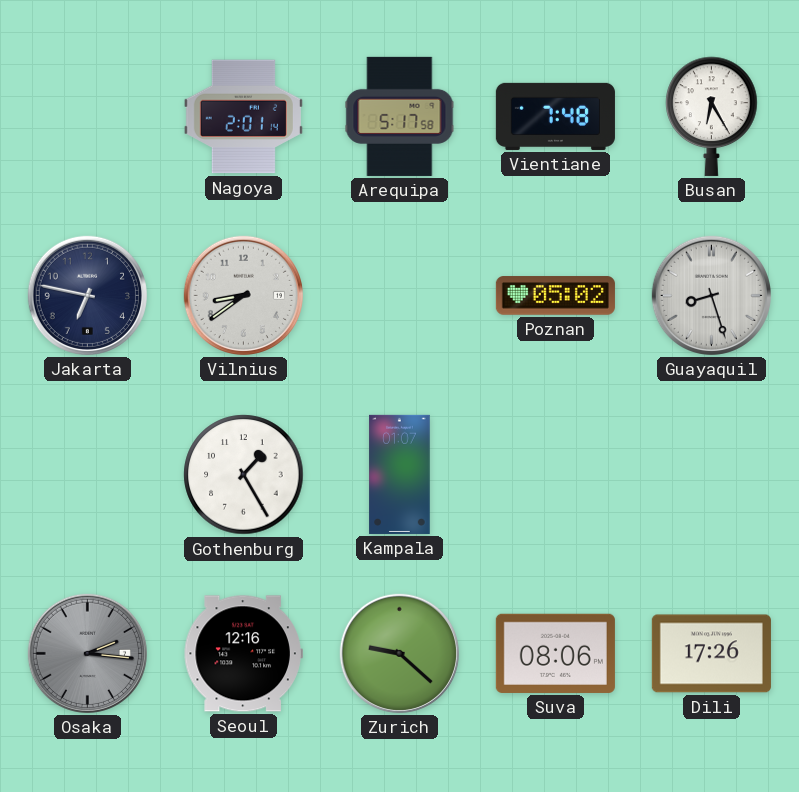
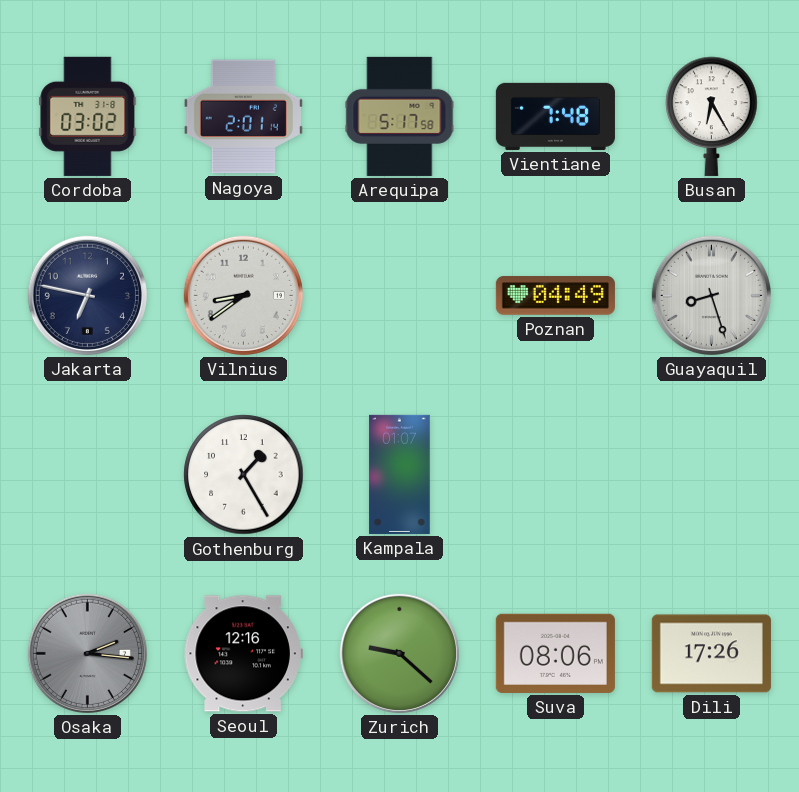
Cordoba: none -> 03:02
Poznan: 05:02 -> 04:49
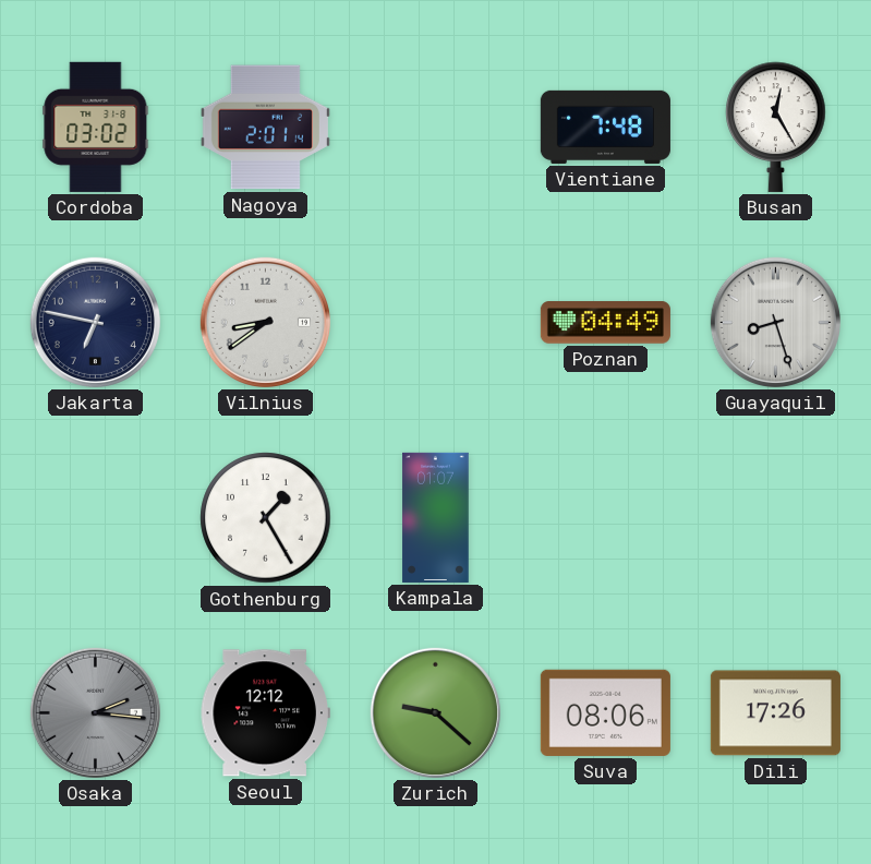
Arequipa: 5:17 -> none
Busan: 6:25 -> 12:25
Seoul: 12:16 -> 12:12
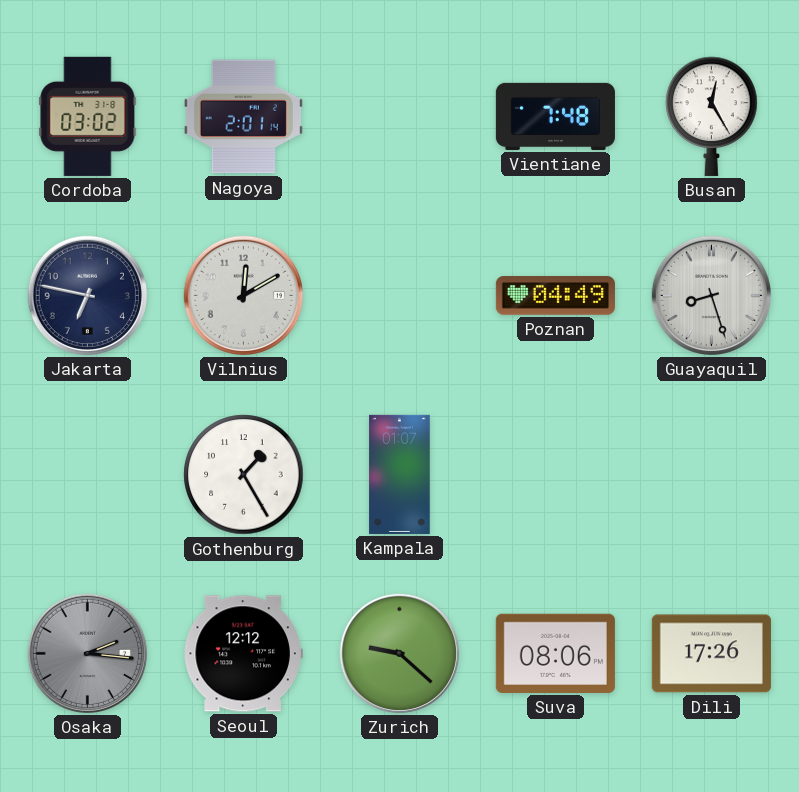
Vilnius: 8:39 -> 12:10
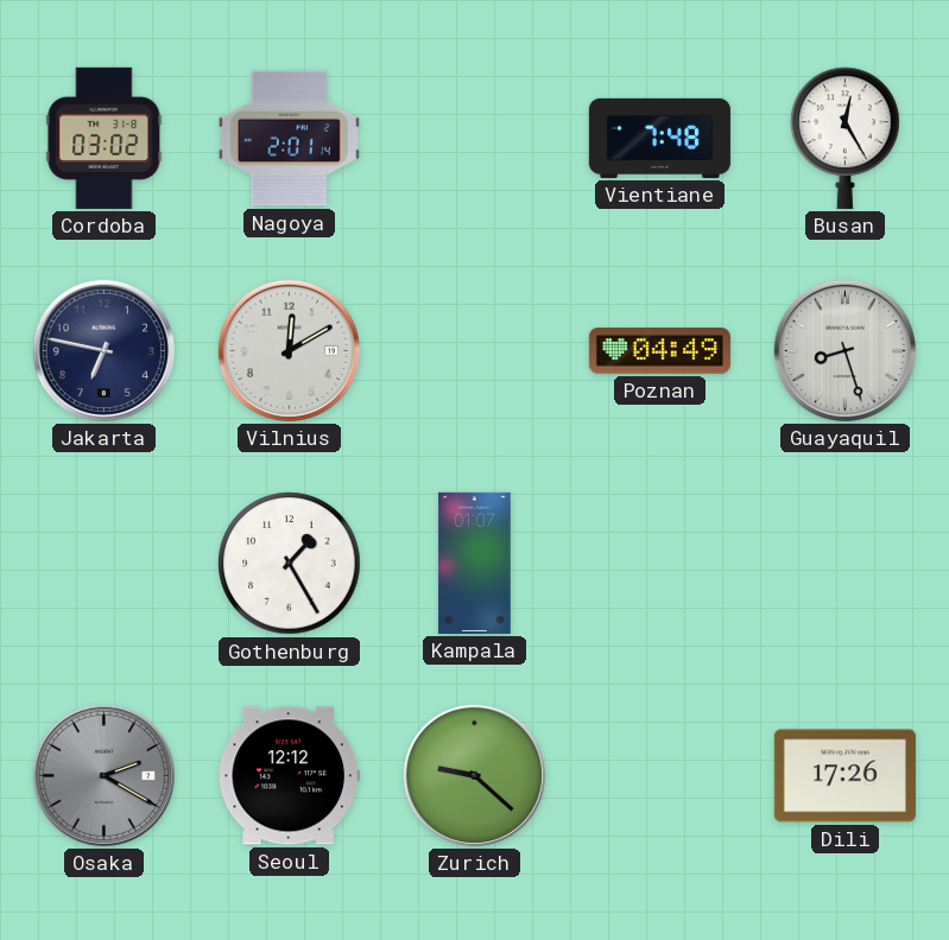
Osaka: 2:16 -> 2:20
Suva: 08:06 -> none
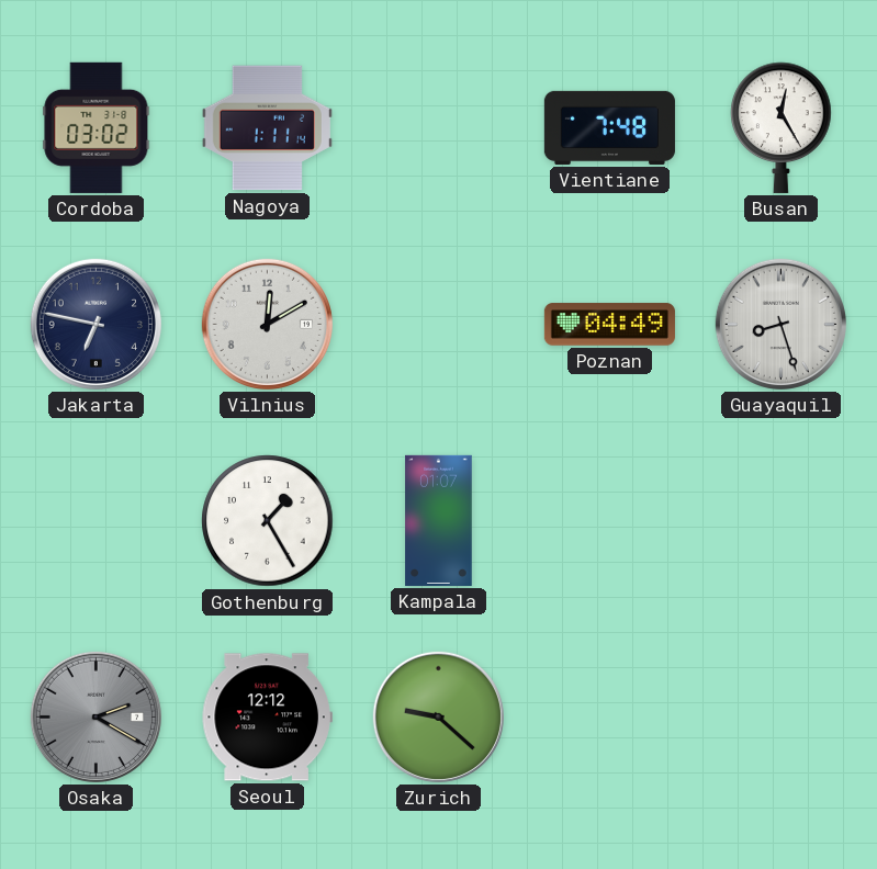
Nagoya: 2:01 -> 1:11
Dili: 17:26 -> none
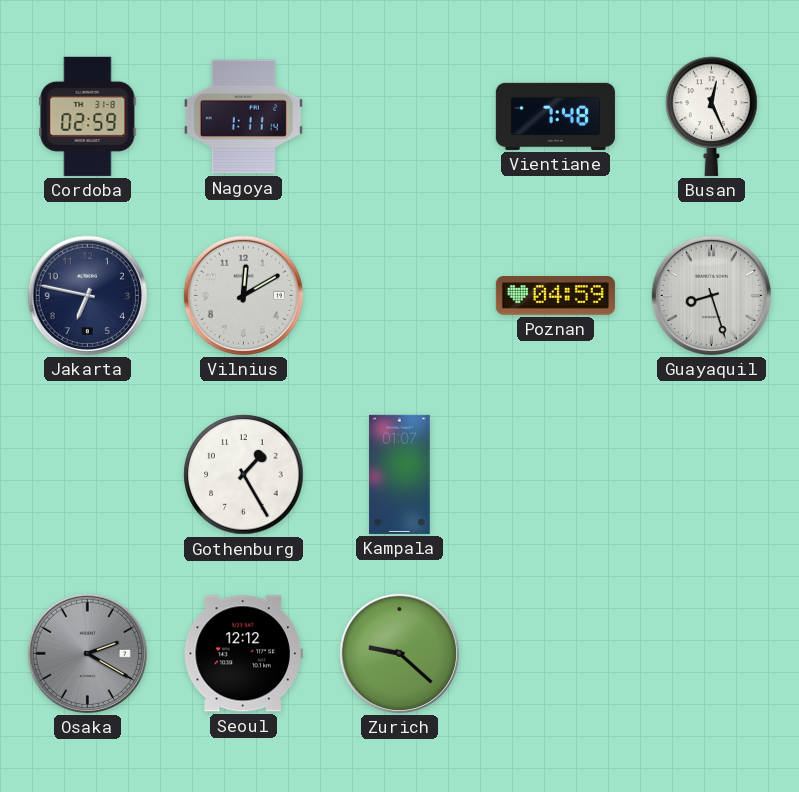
Cordoba: 03:02 -> 02:59
Busan: 12:25 -> 12:26
Poznan: 04:49 -> 04:59
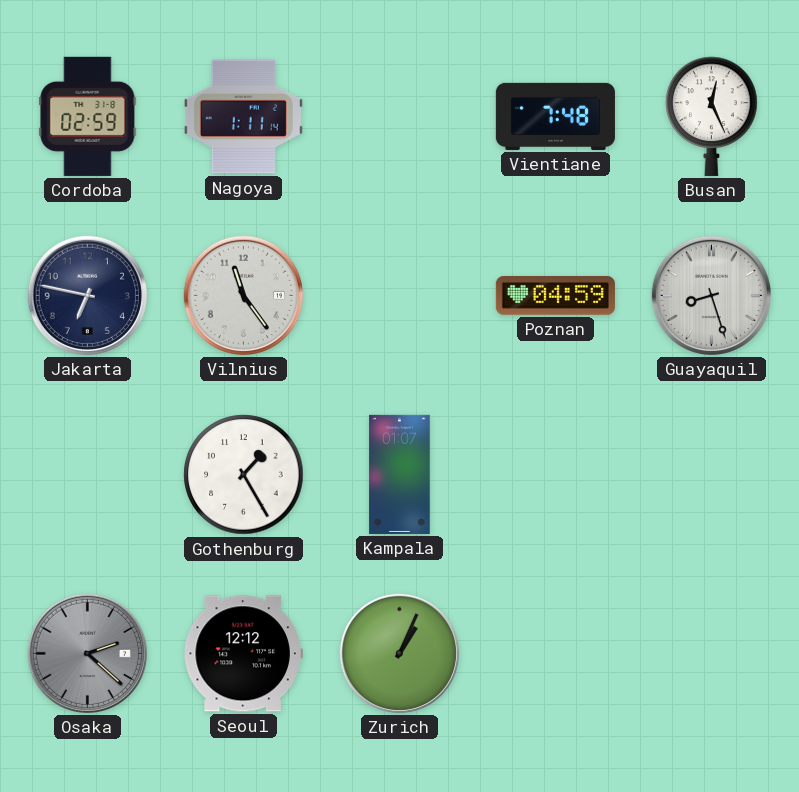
Vilnius: 12:10 -> 11:24
Osaka: 2:20 -> 2:22
Zurich: 9:22 -> 1:04
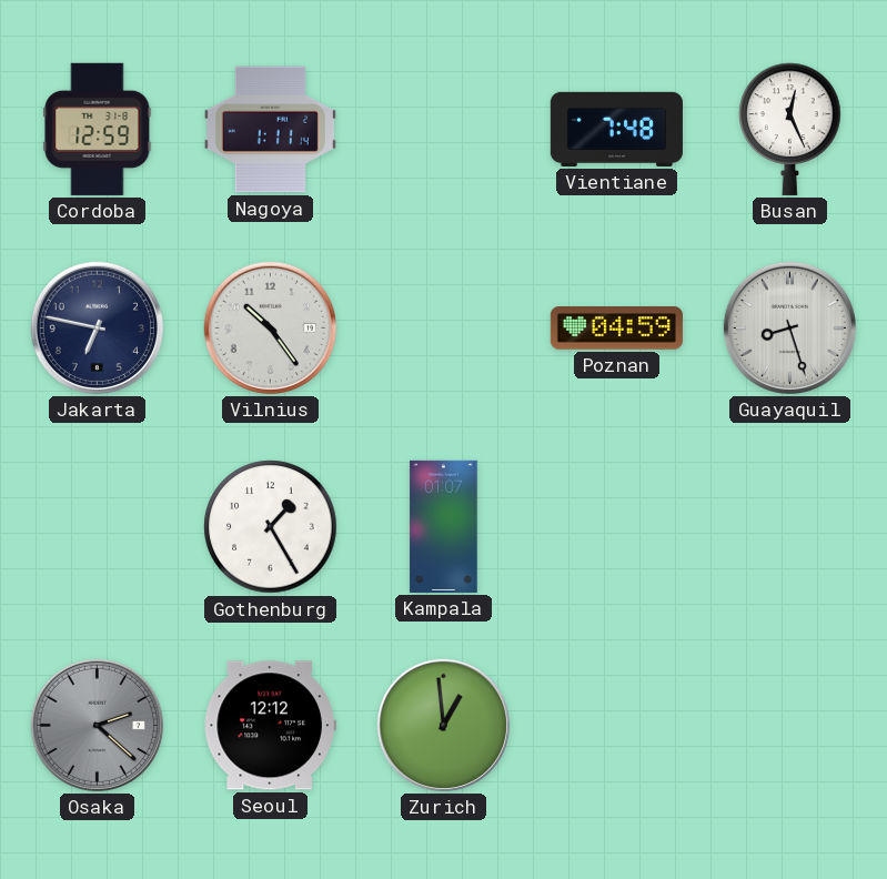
Cordoba: 02:59 -> 12:59
Vilnius: 11:24 -> 10:24
Zurich: 1:04 -> 12:59
